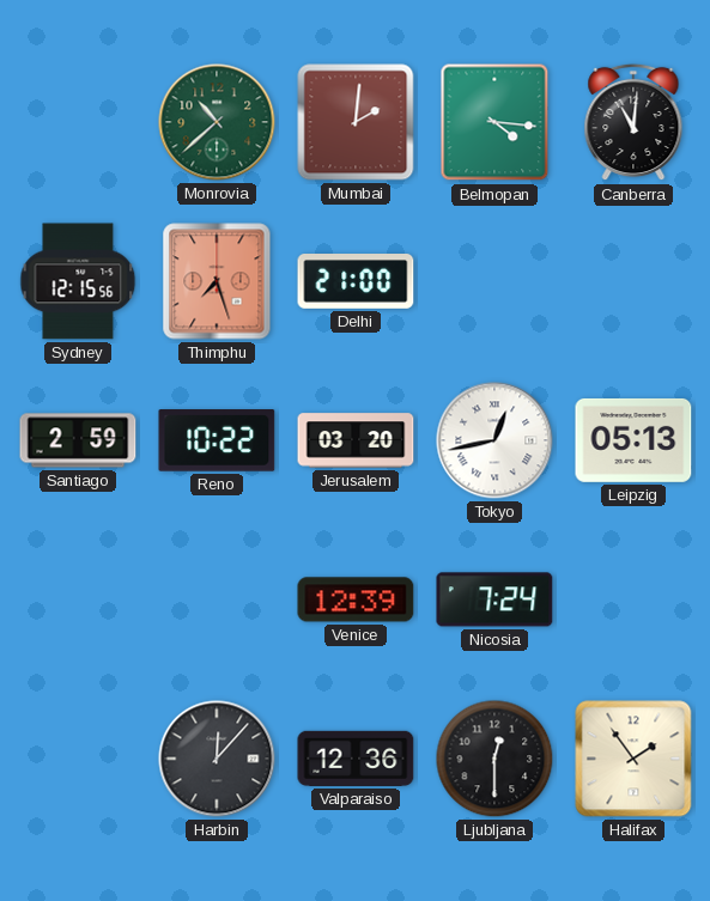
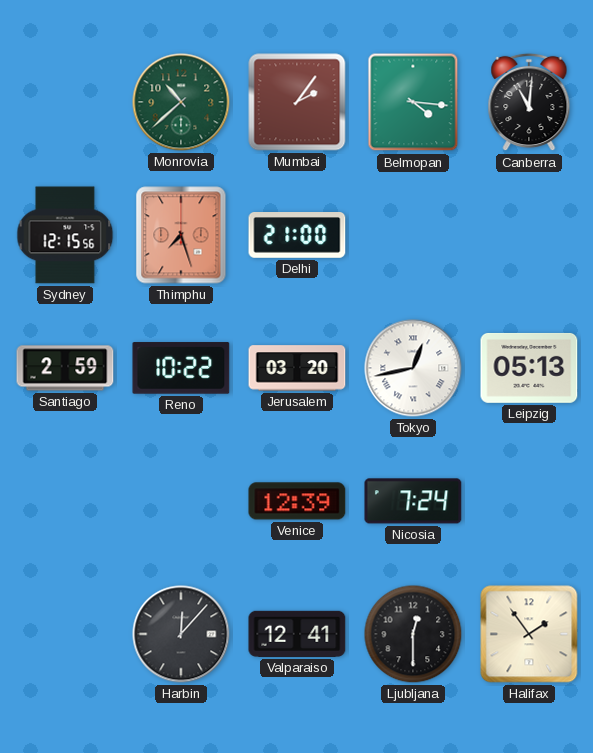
Mumbai: 2:01 -> 2:06
Valparaiso: 12:36 -> 12:41
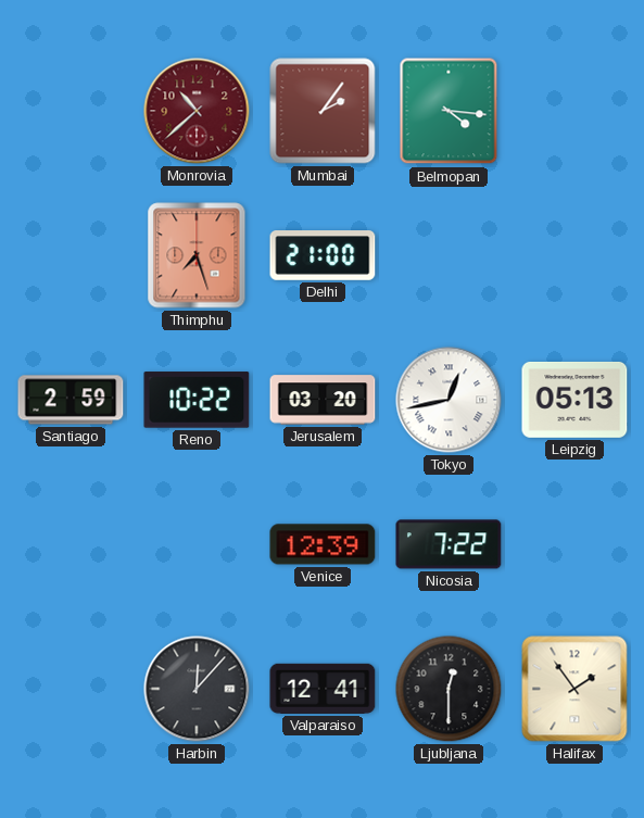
Monrovia dial: green -> burgundy
Canberra: 11:01 -> none
Sydney: 12:15 -> none
Nicosia: 7:24 -> 7:22
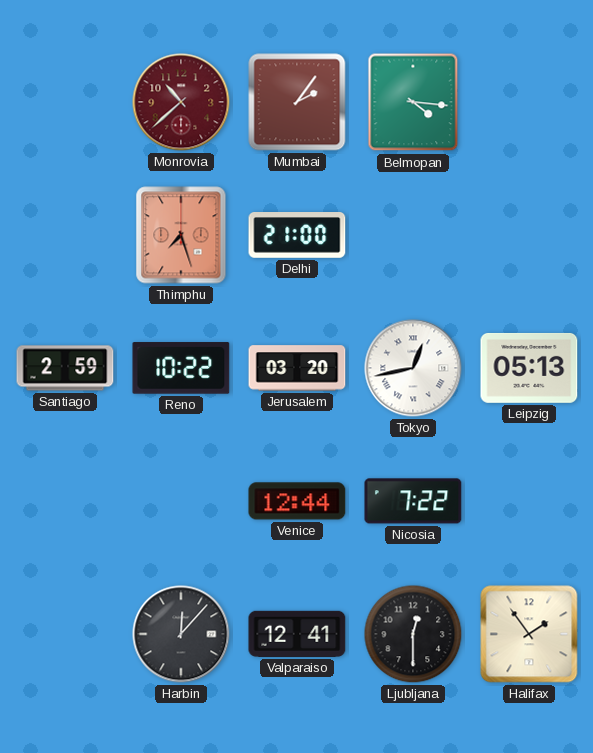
Venice: 12:39 -> 12:44
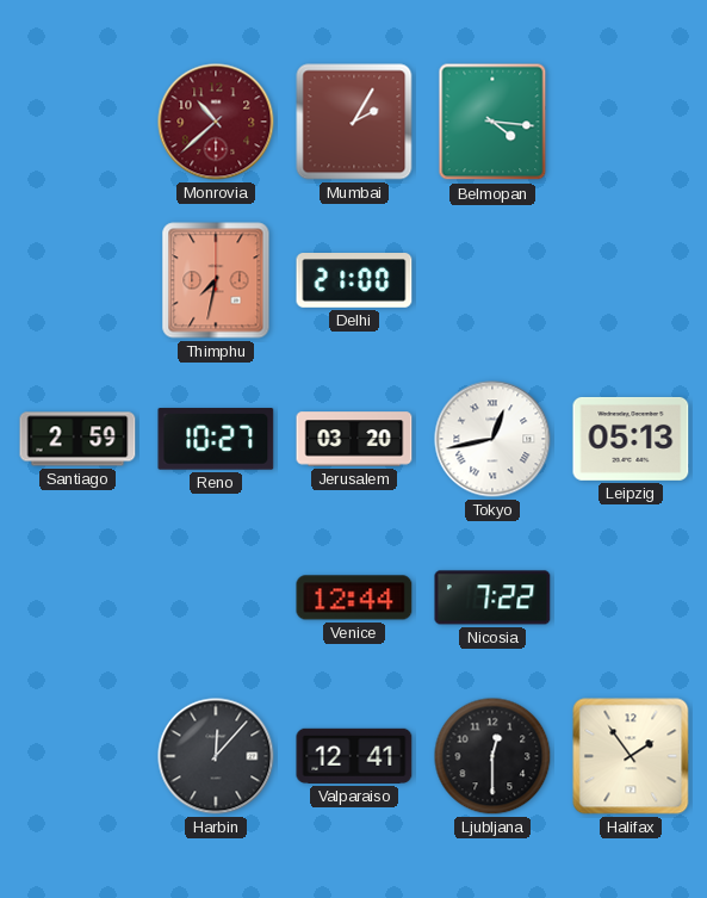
Mumbai: 2:06 -> 2:05
Thimphu: 7:27 -> 7:32
Reno: 10:22 -> 10:27
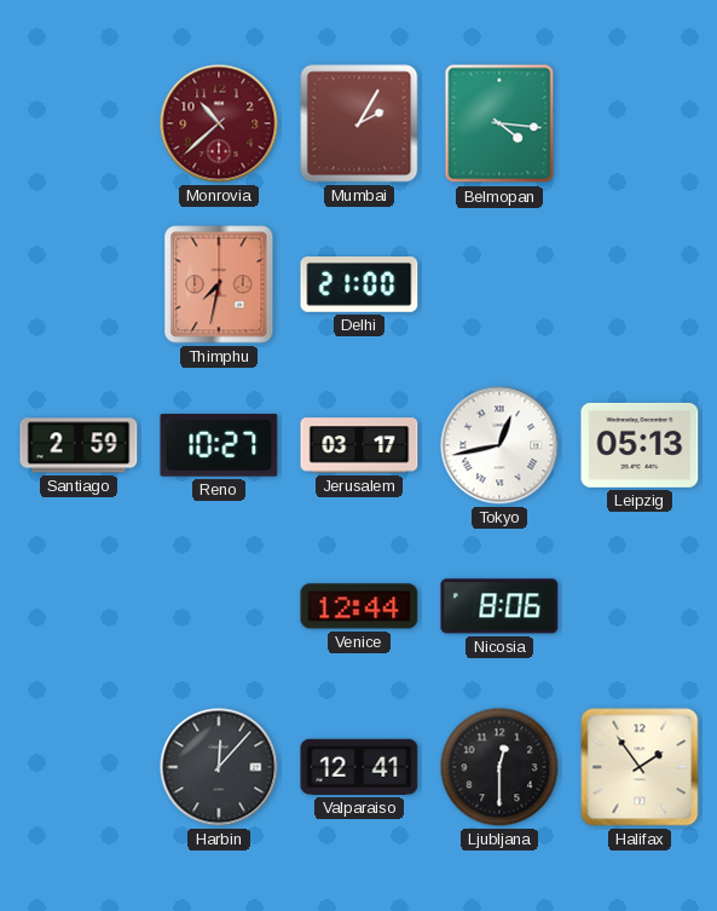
Jerusalem: 03:20 -> 03:17
Nicosia: 7:22 -> 8:06
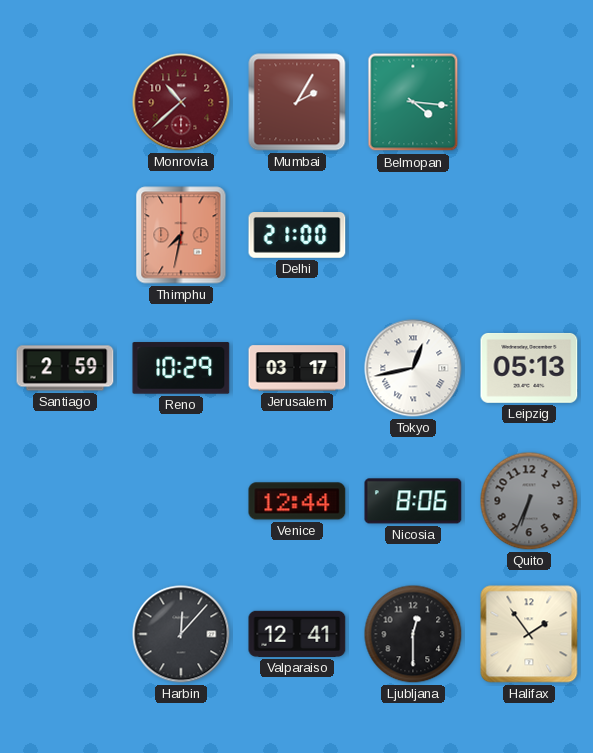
Reno: 10:27 -> 10:29
Quito: none -> 6:34
